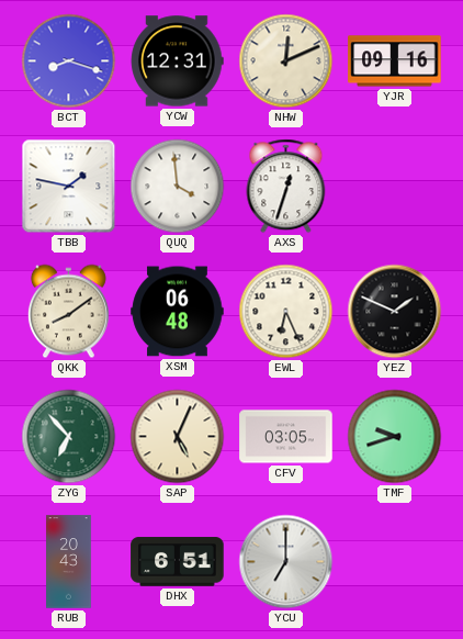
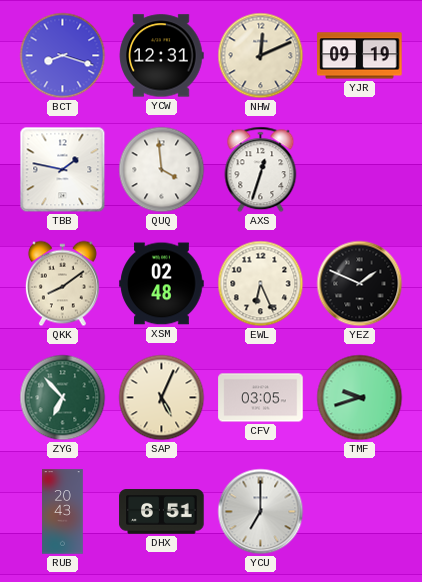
YJR: 09:16 -> 09:19
XSM: 06:48 -> 02:48
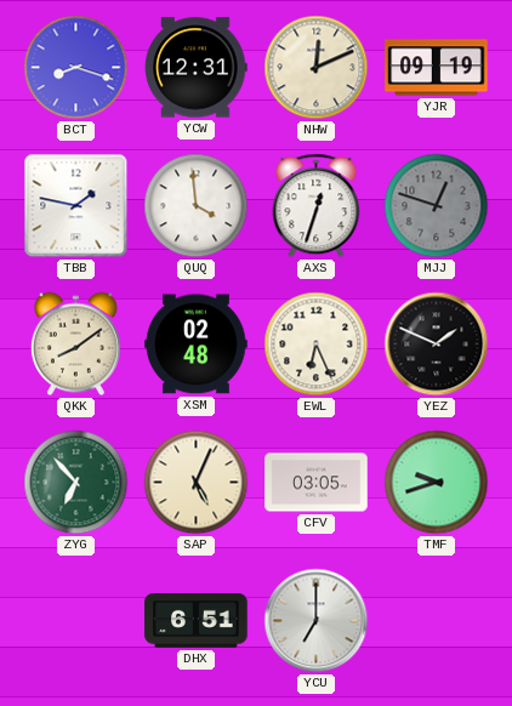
MJJ: none -> 12:48
RUB: 20:43 -> none
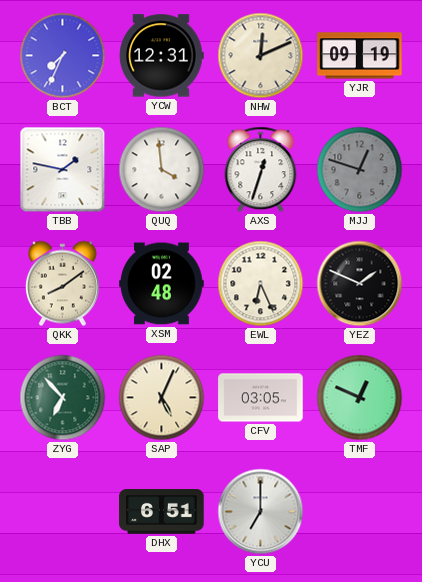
BCT: 8:18 -> 7:34
TMF: 9:42 -> 12:49
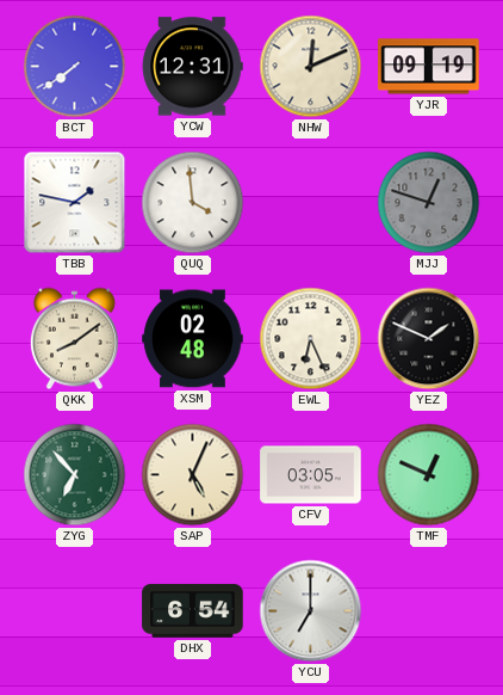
BCT: 7:34 -> 7:39
AXS: 12:33 -> none
DHX: 6:51 -> 6:54
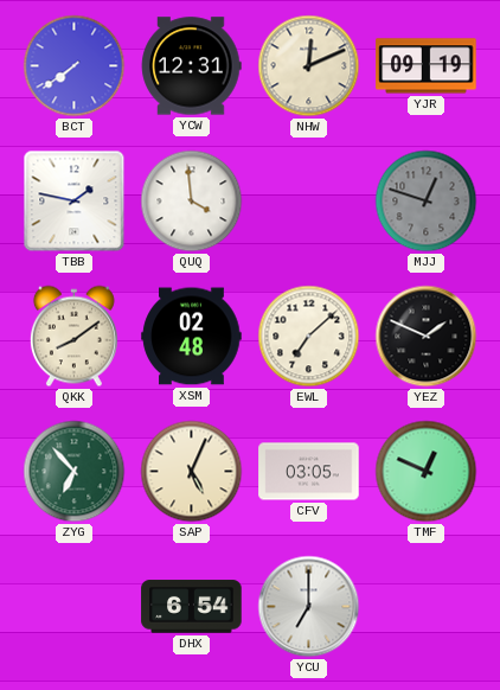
EWL: 6:26 -> 7:08
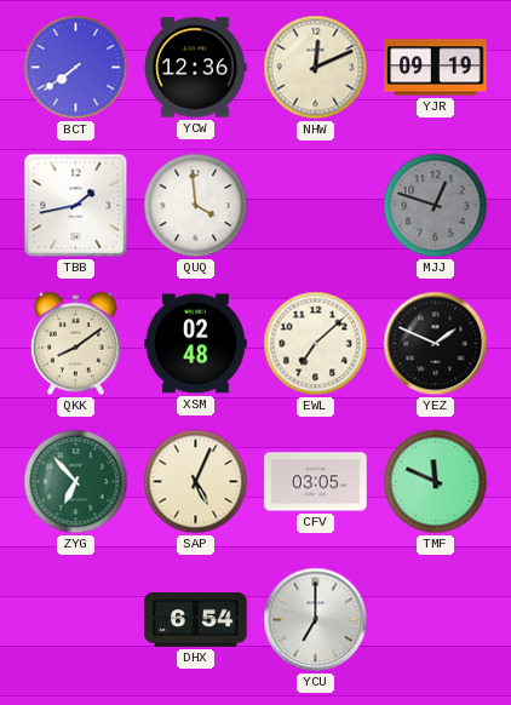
YCW: 12:31 -> 12:36
TBB: 1:47 -> 1:43
TMF: 12:49 -> 11:49
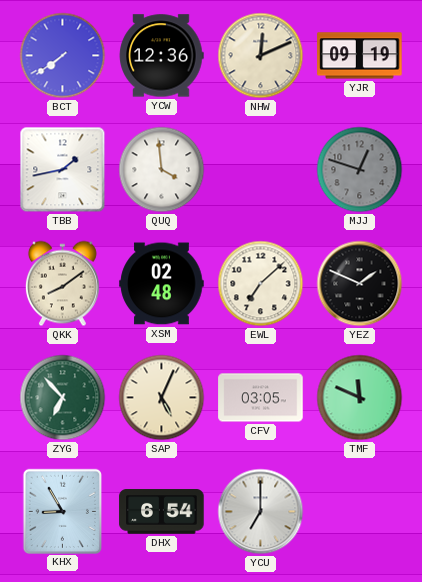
KHX: none -> 8:55
